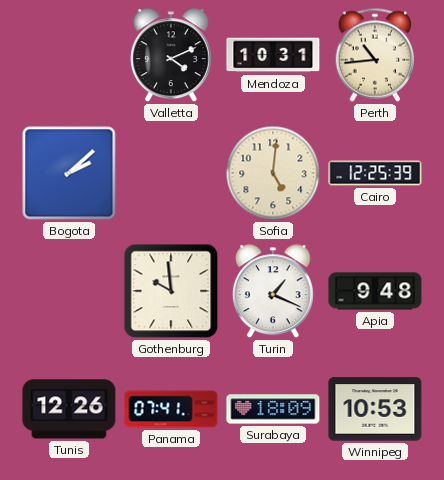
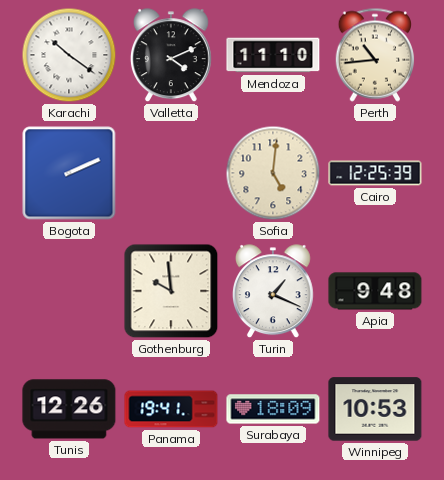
Karachi: none -> 10:21
Mendoza: 10:31 -> 11:10
Bogota: 2:08 -> 2:11
Panama: 07:41 -> 19:41
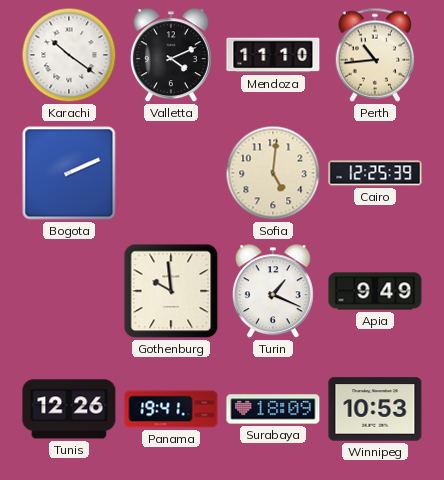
Apia: 9:48 -> 9:49
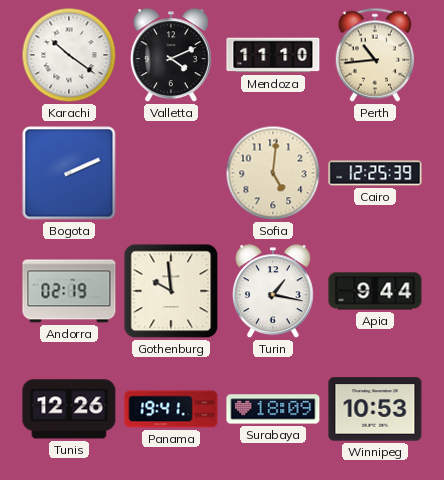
Andorra: none -> 02:19
Turin: 1:19 -> 1:17
Apia: 9:49 -> 9:44
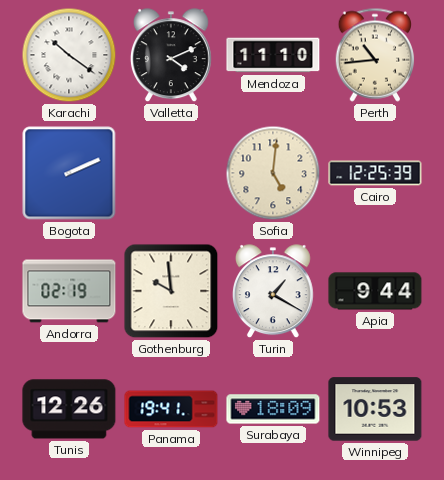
Turin: 1:17 -> 1:20
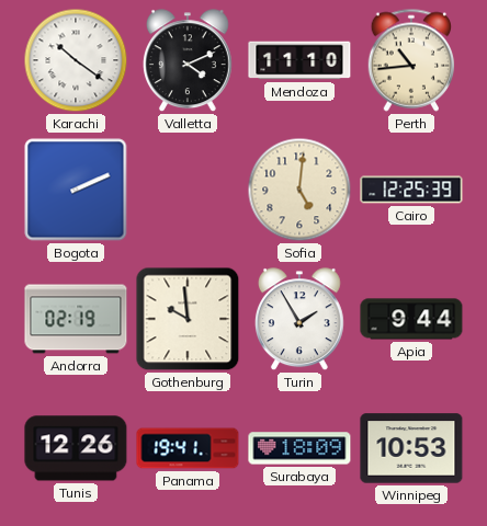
Turin: 1:20 -> 1:55
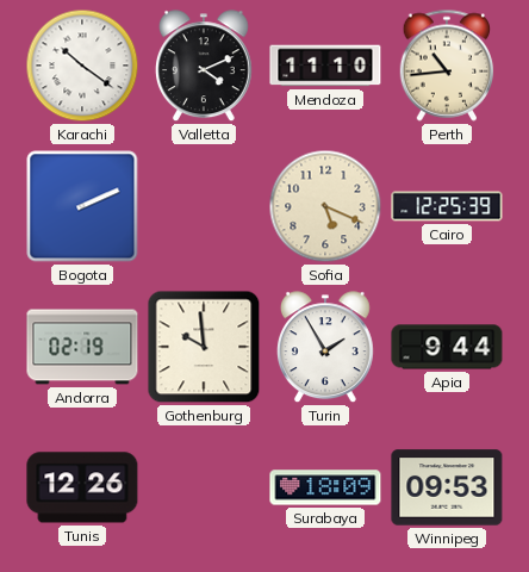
Sofia: 5:01 -> 5:19
Panama: 19:41 -> none
Winnipeg: 10:53 -> 09:53
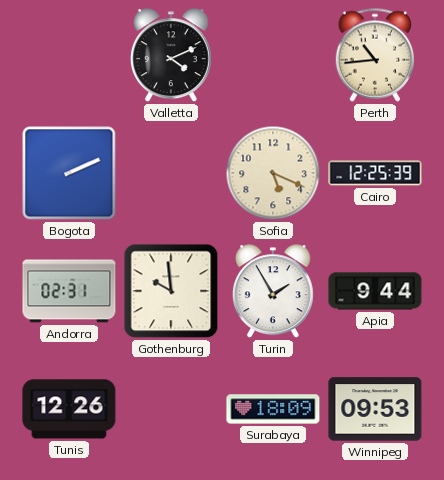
Karachi: 10:21 -> none
Mendoza: 11:10 -> none
Andorra: 02:19 -> 02:31
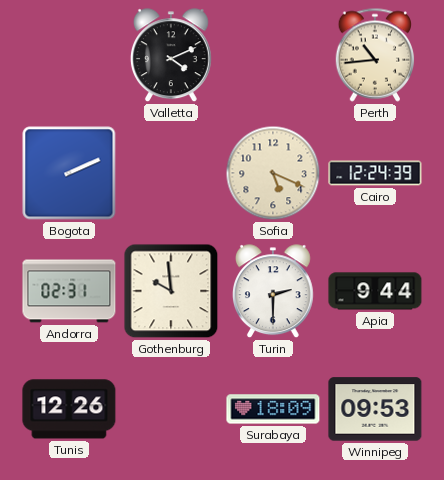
Cairo: 12:25 -> 12:24
Turin: 1:55 -> 2:30
